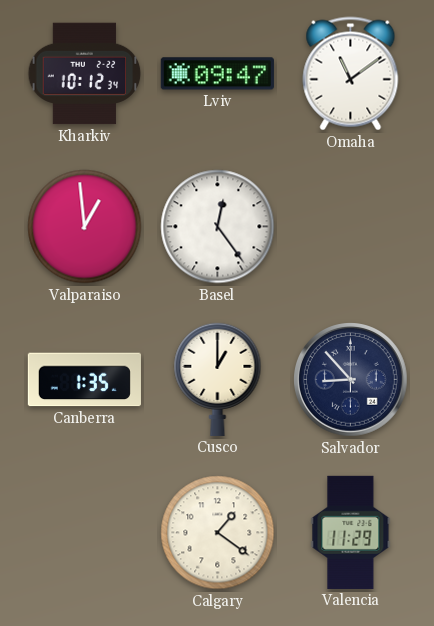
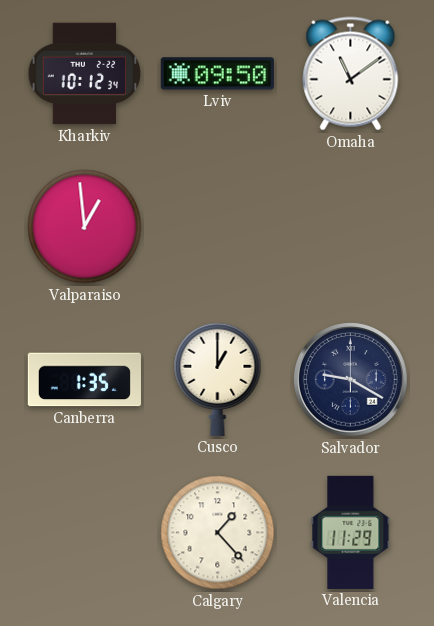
Lviv: 09:47 -> 09:50
Basel: 12:24 -> none
Salvador: 8:53 -> 9:20
Calgary: 1:21 -> 1:23
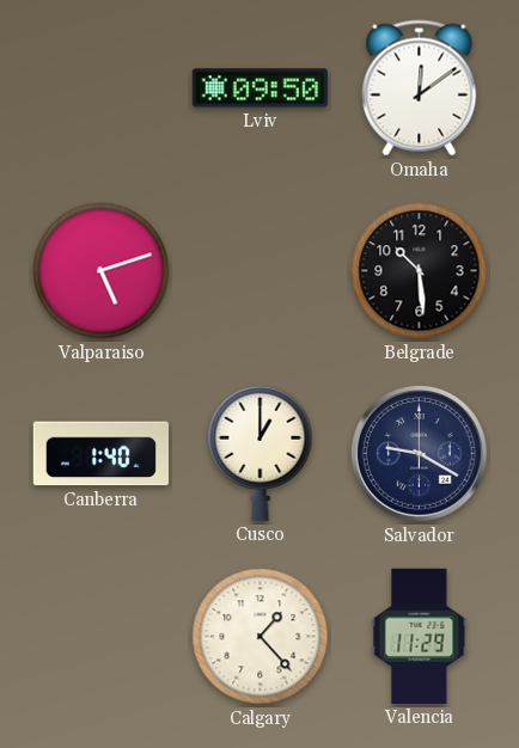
Kharkiv: 10:12 -> none
Omaha: 11:09 -> 12:09
Valparaiso: 12:59 -> 5:12
Belgrade: none -> 10:29
Canberra: 1:35 -> 1:40
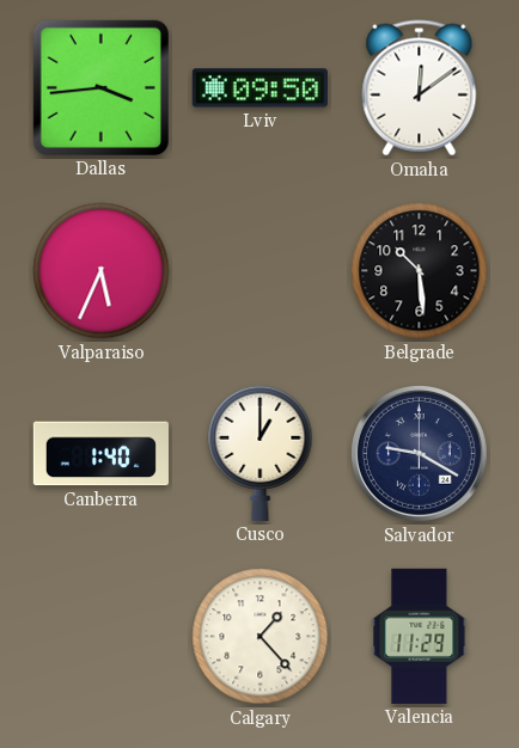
Dallas: none -> 3:44
Valparaiso: 5:12 -> 5:34
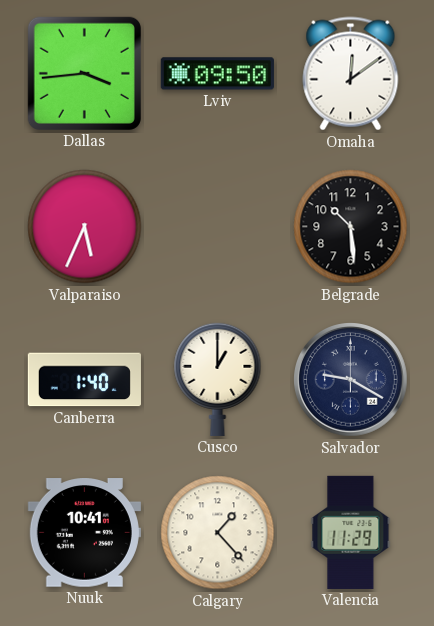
Nuuk: none -> 10:41
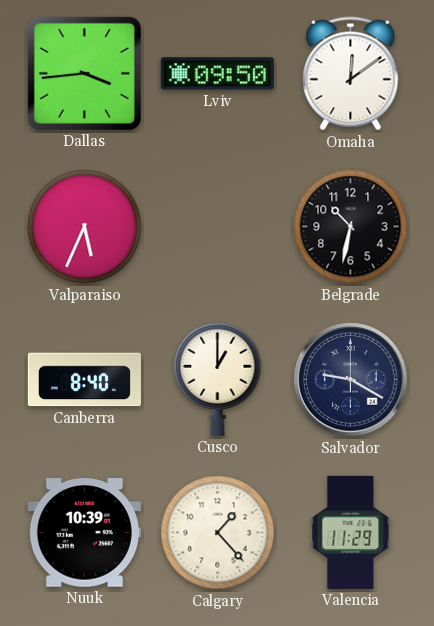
Belgrade: 10:29 -> 10:32
Canberra: 1:40 -> 8:40
Nuuk: 10:41 -> 10:39
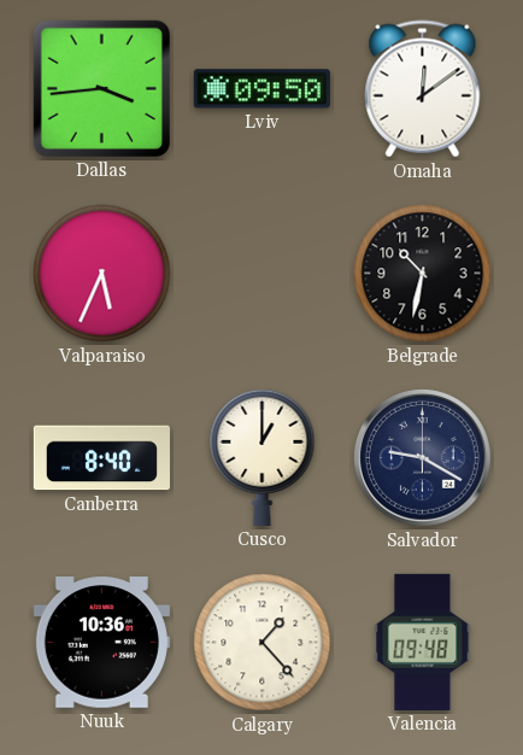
Nuuk: 10:39 -> 10:36
Valencia: 11:29 -> 09:48
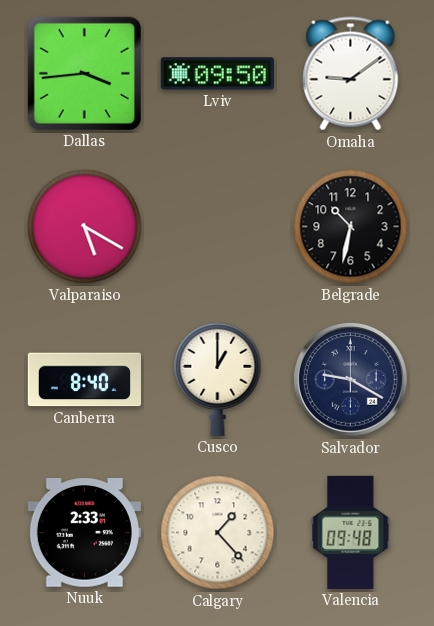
Omaha: 12:09 -> 9:09
Valparaiso: 5:34 -> 5:20
Nuuk: 10:36 -> 2:33
